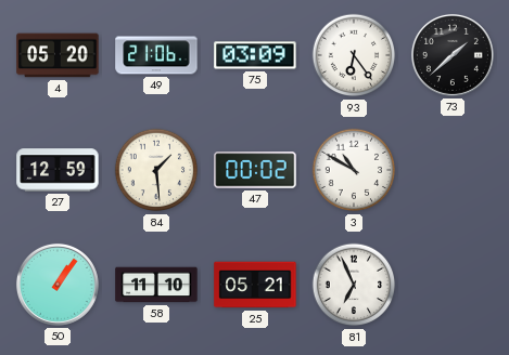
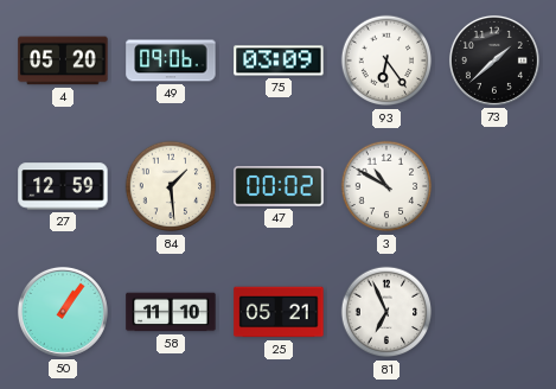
49: 21:06 -> 09:06
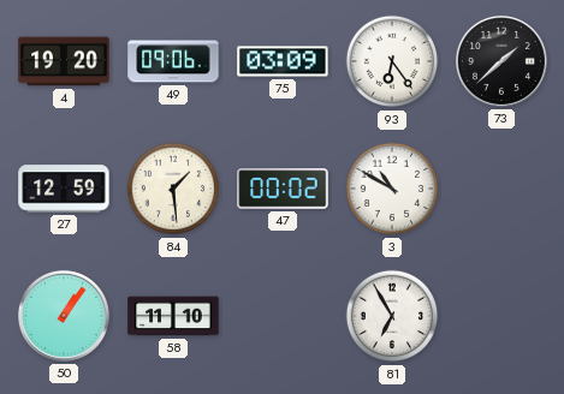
4: 05:20 -> 19:20
25: 05:21 -> none
81: 6:56 -> 6:55
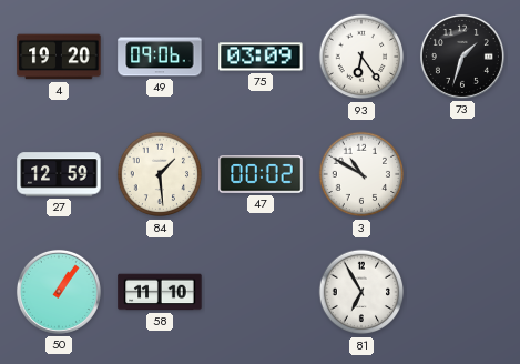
73: 1:38 -> 1:33
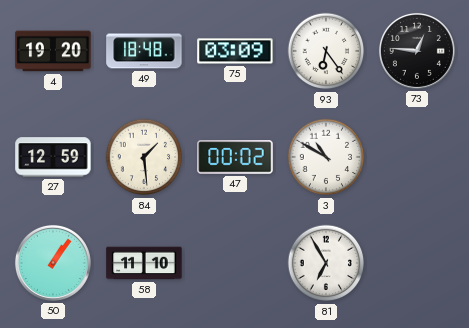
49: 09:06 -> 18:48
73: 1:33 -> 12:46
